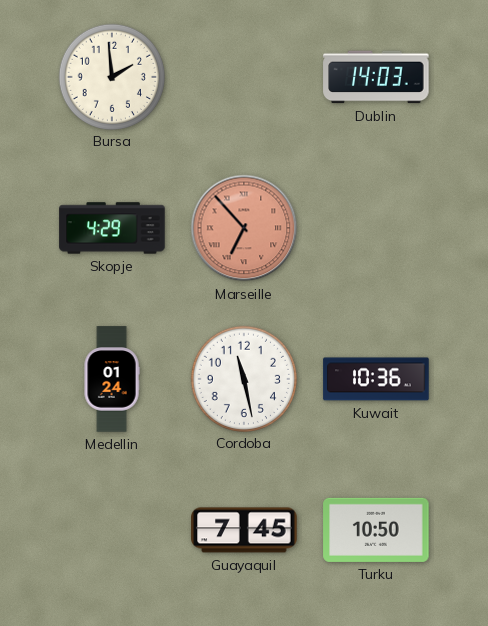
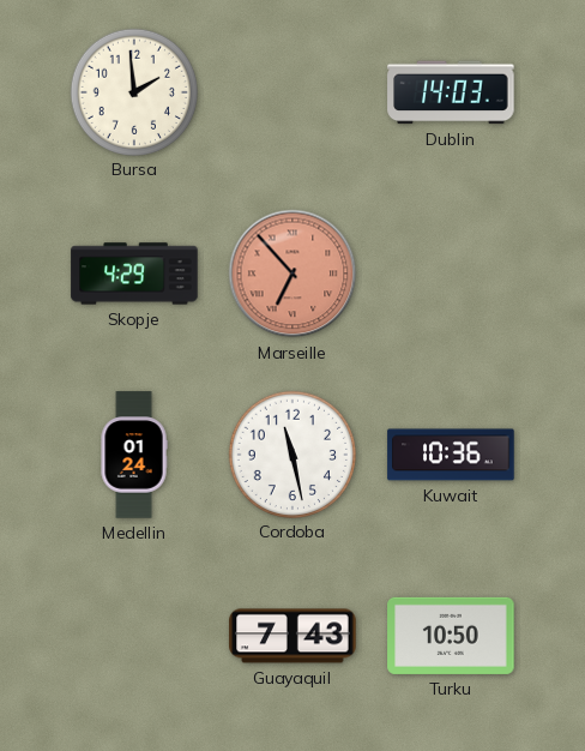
Guayaquil: 7:45 -> 7:43
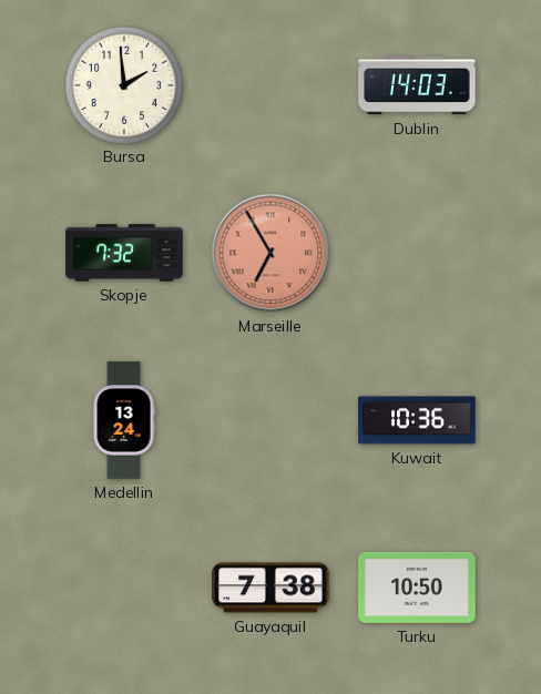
Skopje: 4:29 -> 7:32
Marseille: 6:53 -> 6:55
Medellin: 01:24 -> 13:24
Cordoba: 11:28 -> none
Guayaquil: 7:43 -> 7:38
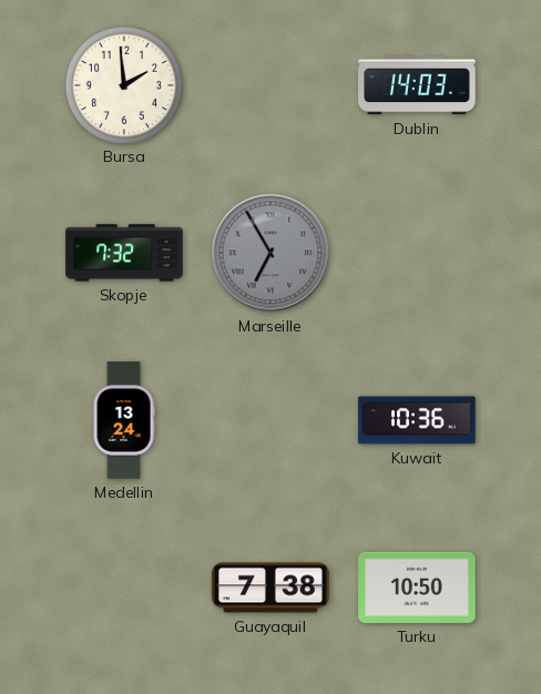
Marseille dial: salmon -> grey
